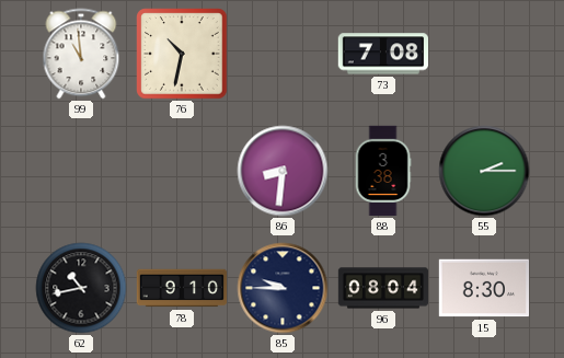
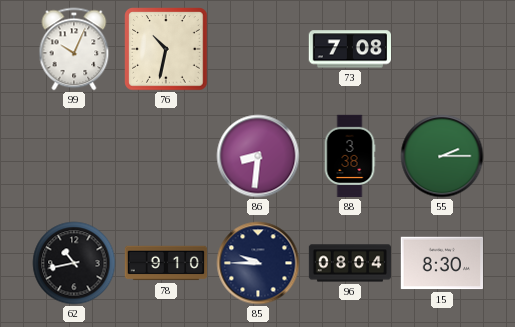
99: 10:59 -> 10:04
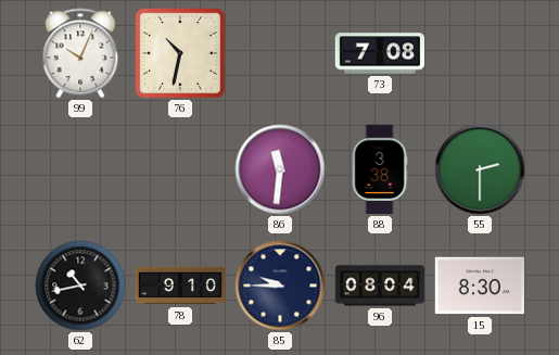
86: 8:31 -> 11:31
55: 2:15 -> 2:30
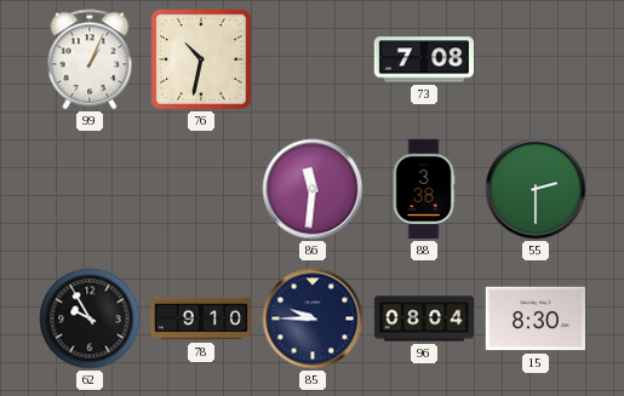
99: 10:04 -> 1:04
62: 10:43 -> 9:55
